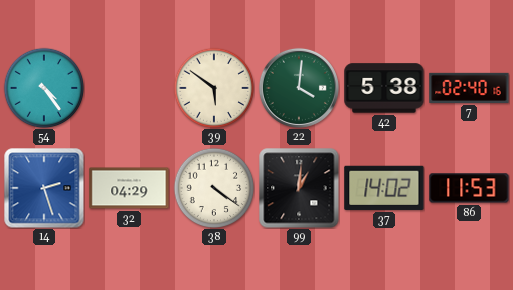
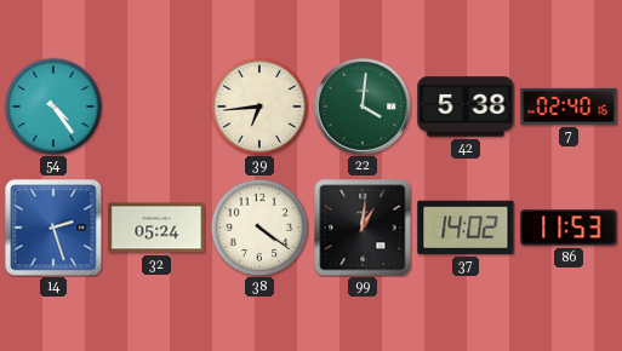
39: 5:51 -> 6:44
32: 04:29 -> 05:24
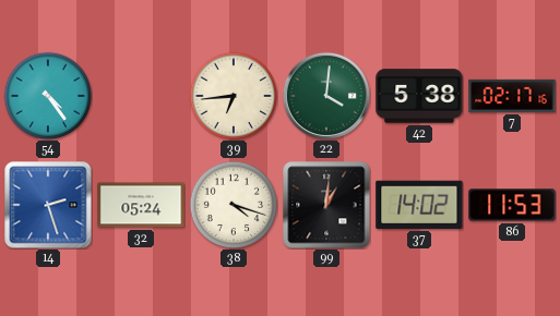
7: 02:40 -> 02:17
38: 4:21 -> 4:18
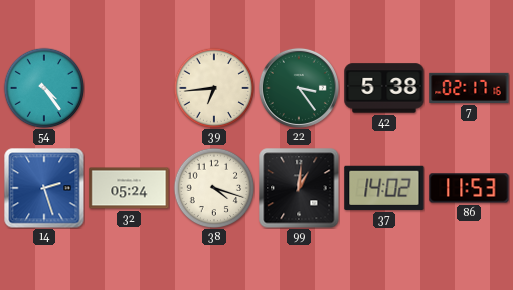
22: 4:01 -> 3:24
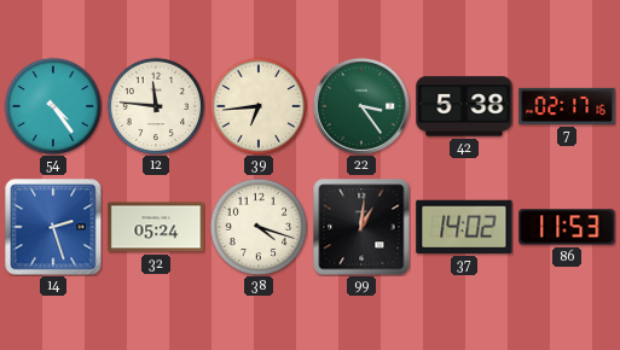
12: none -> 11:46
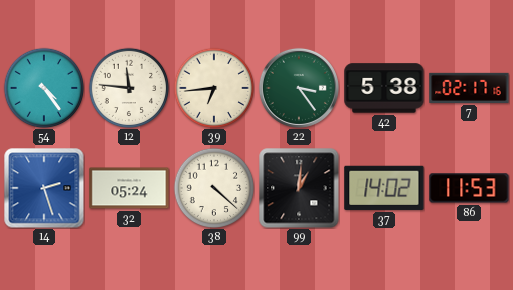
38: 4:18 -> 4:22
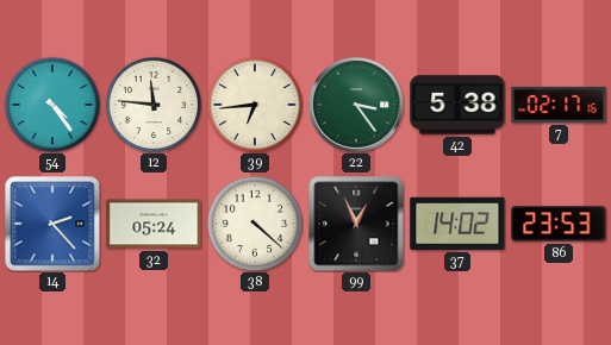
14: 2:27 -> 2:23
99: 1:01 -> 12:56
86: 11:53 -> 23:53
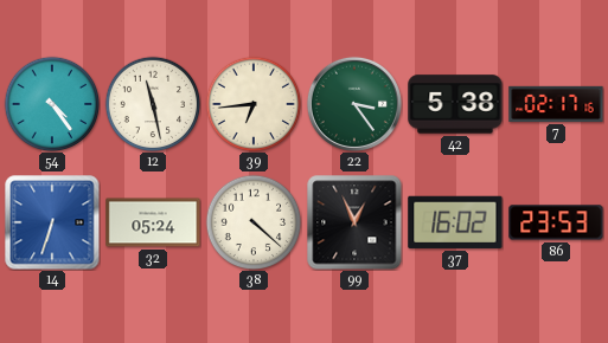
12: 11:46 -> 11:28
14: 2:23 -> 6:33
37: 14:02 -> 16:02
